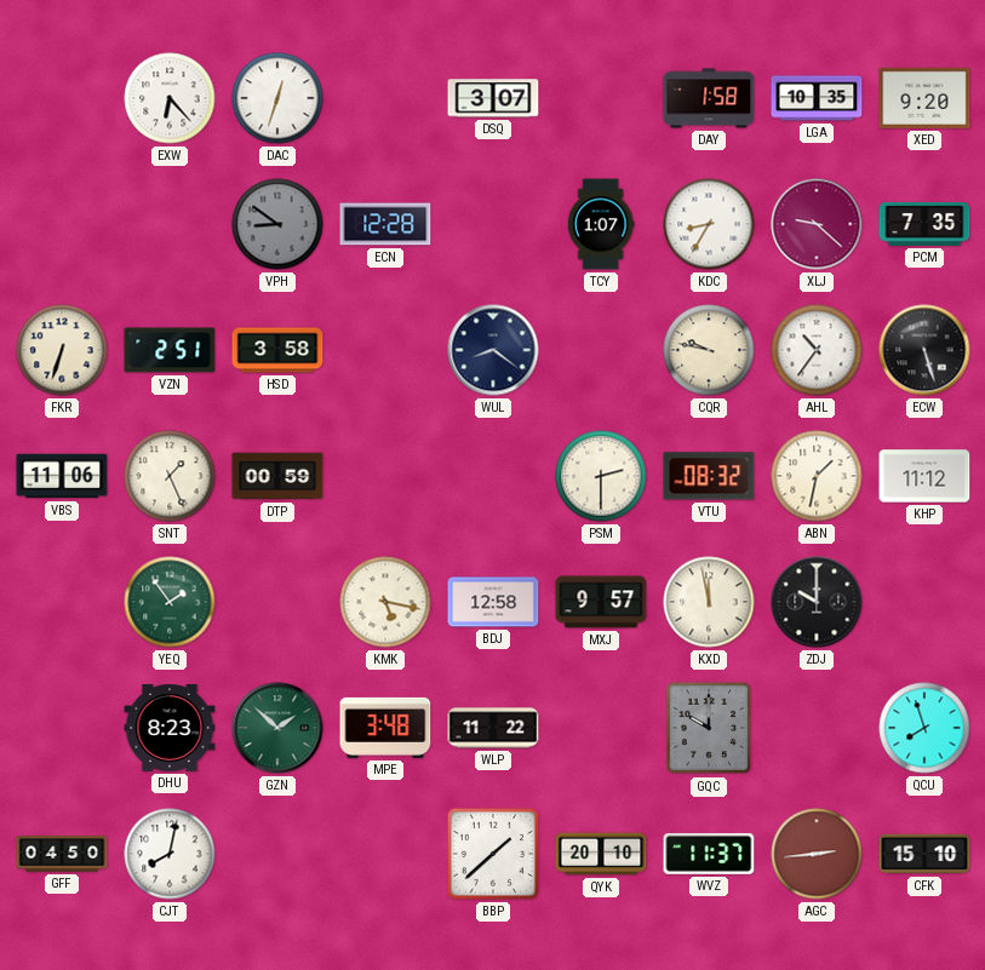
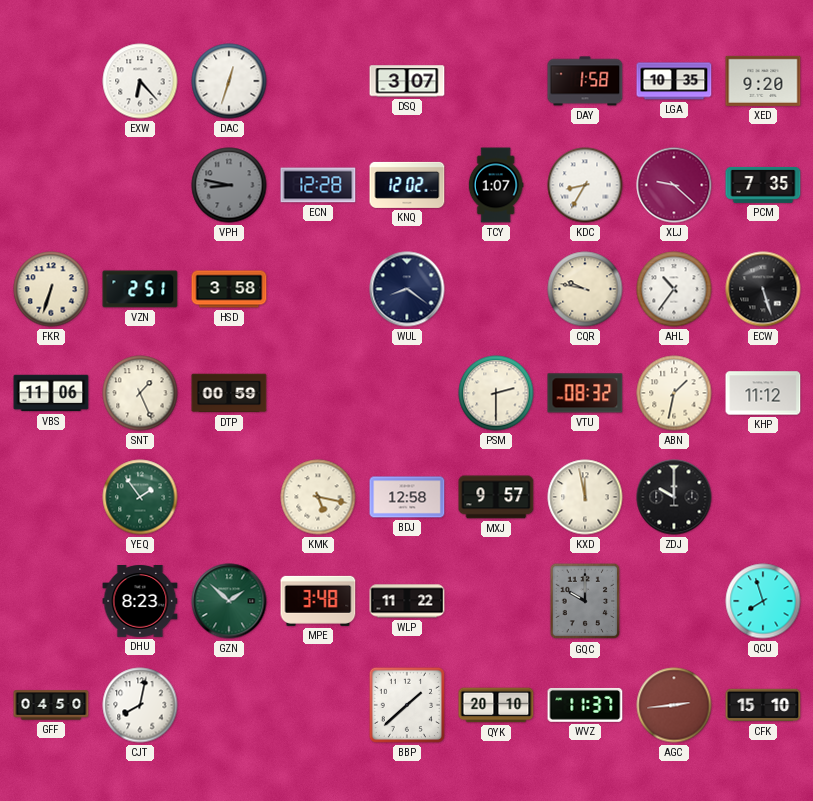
VPH: 8:51 -> 8:47
KNQ: none -> 12:02
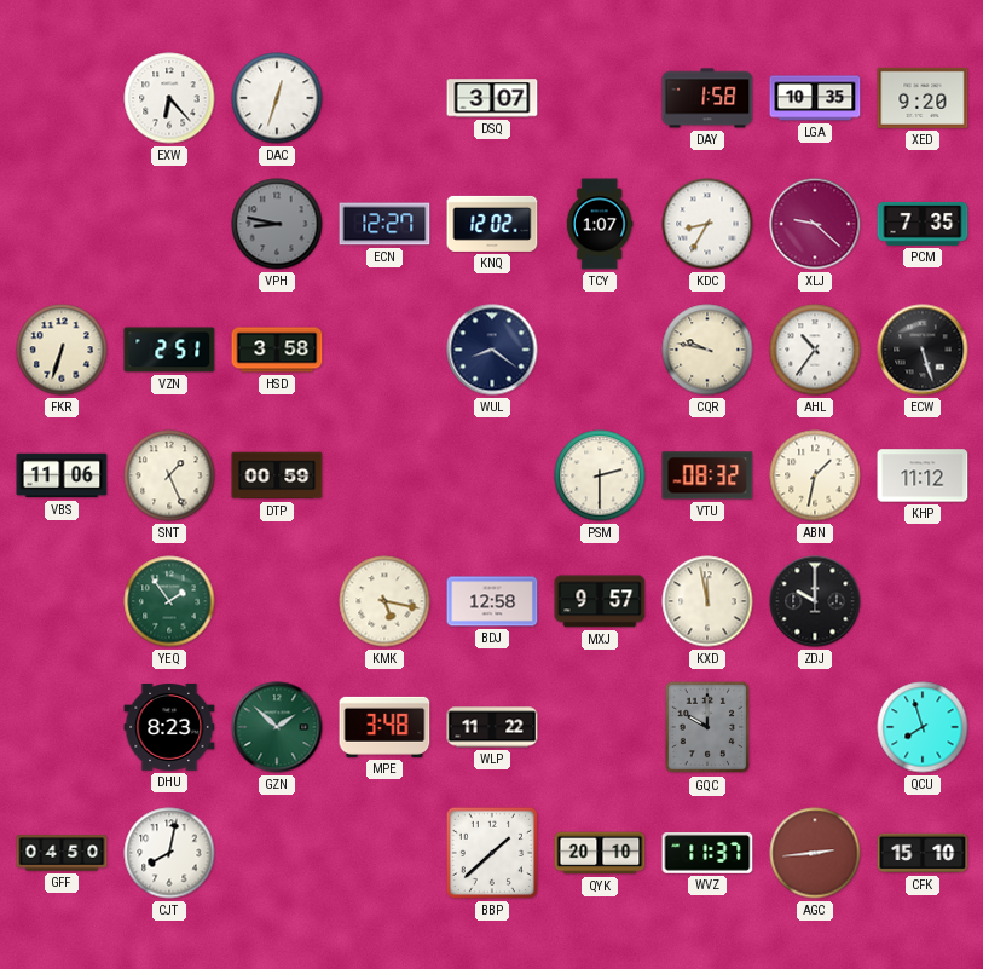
ECN: 12:28 -> 12:27
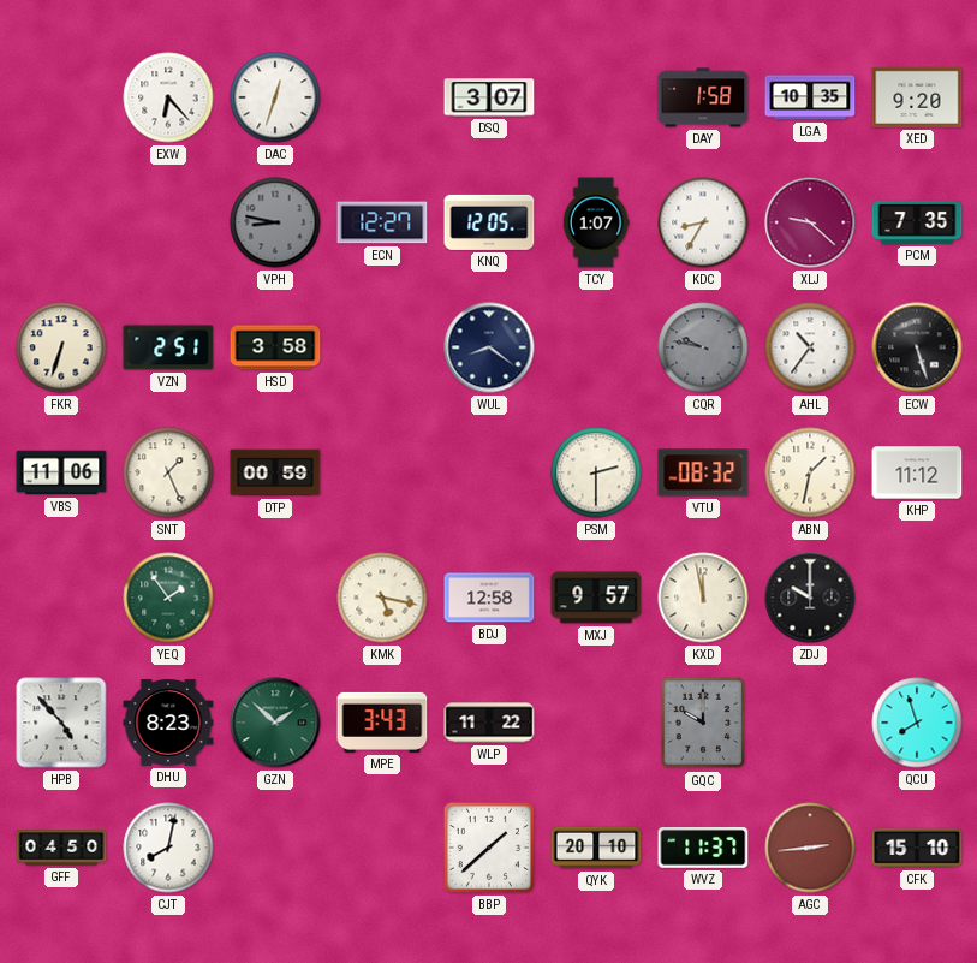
KNQ: 12:02 -> 12:05
CQR dial: cream -> grey
HPB: none -> 4:53
MPE: 3:48 -> 3:43
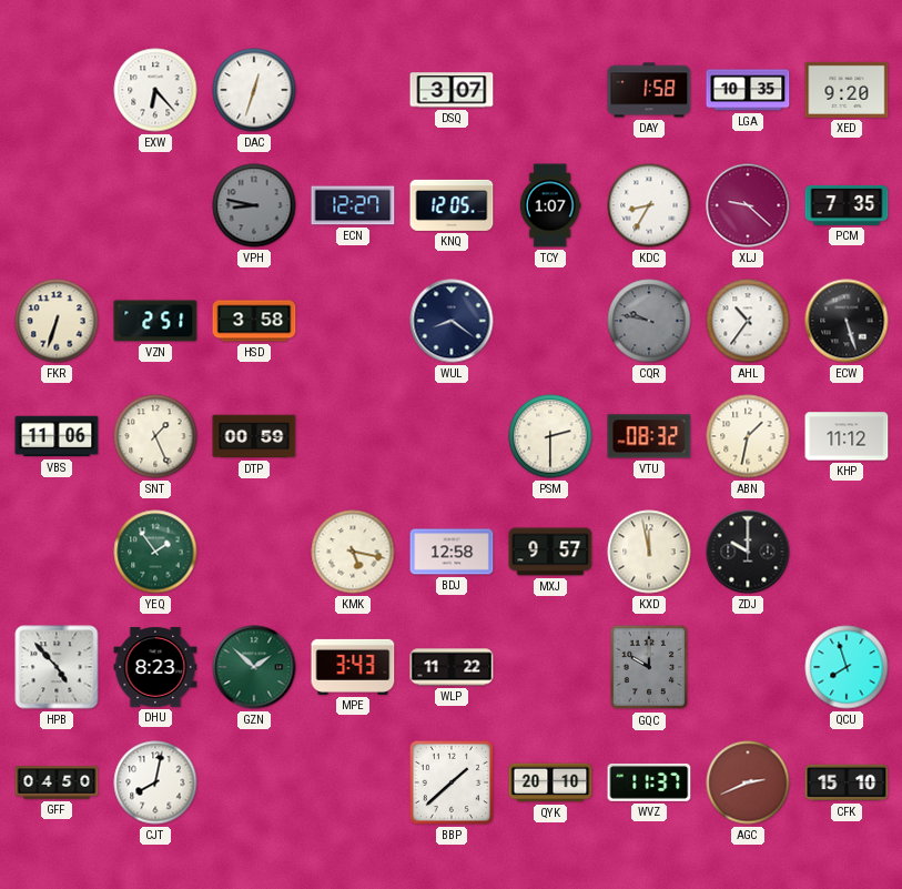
AGC: 2:44 -> 2:41
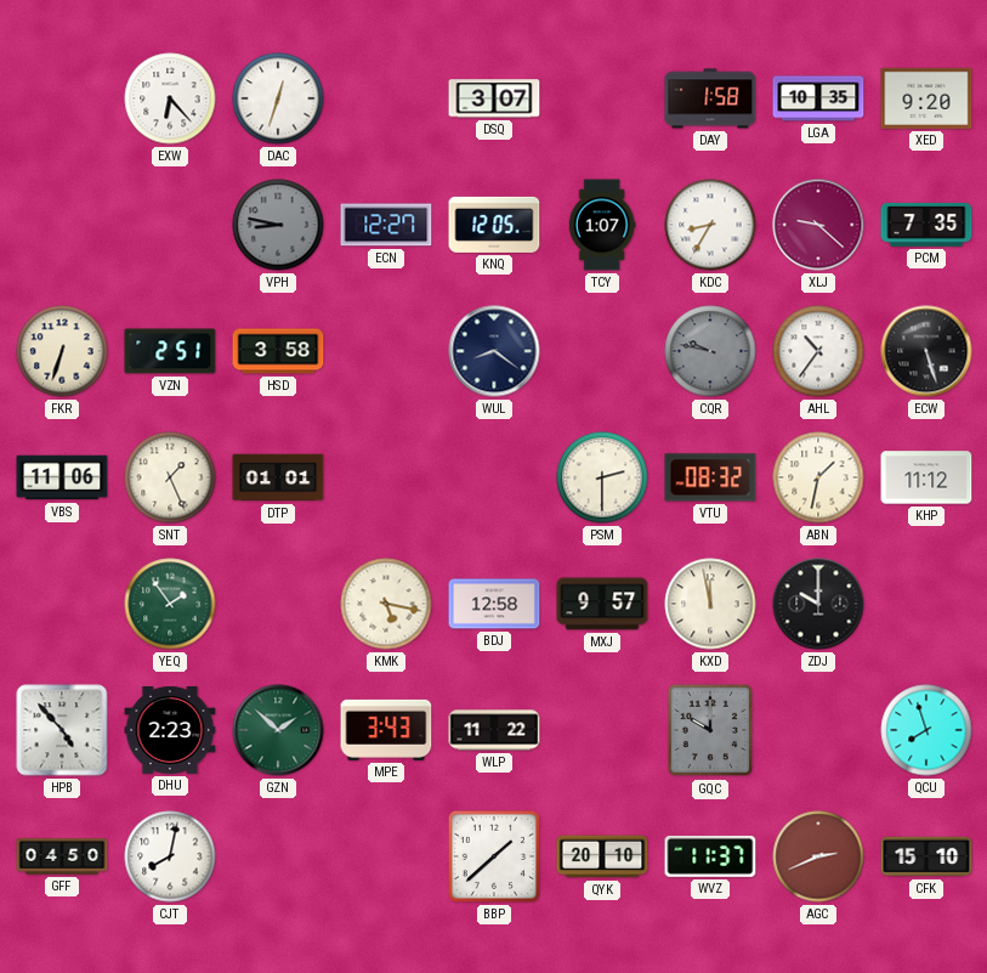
DTP: 00:59 -> 01:01
DHU: 8:23 -> 2:23
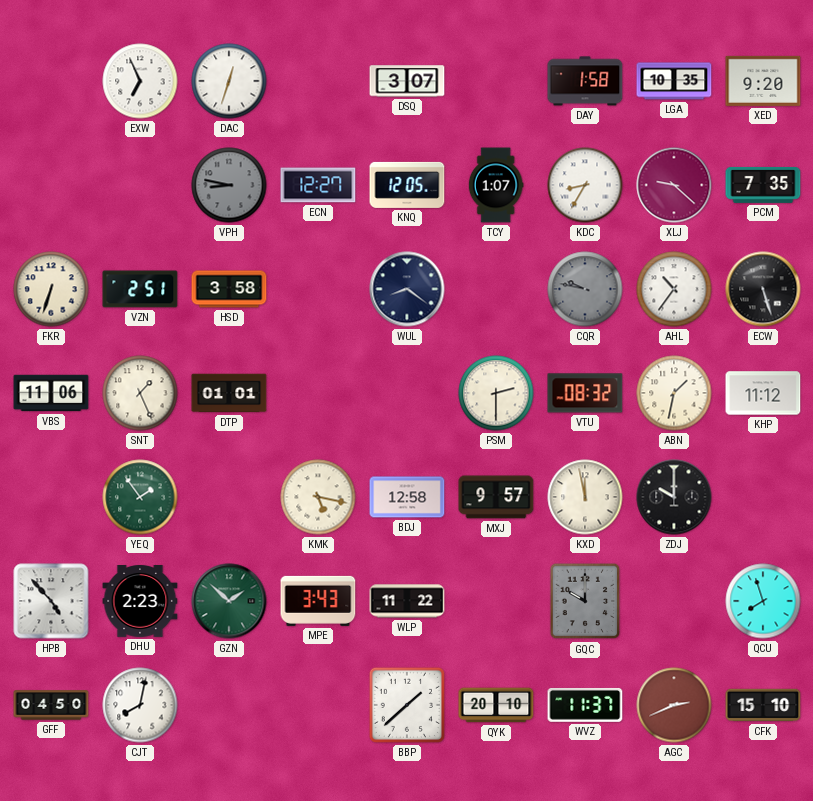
EXW: 6:23 -> 6:56
